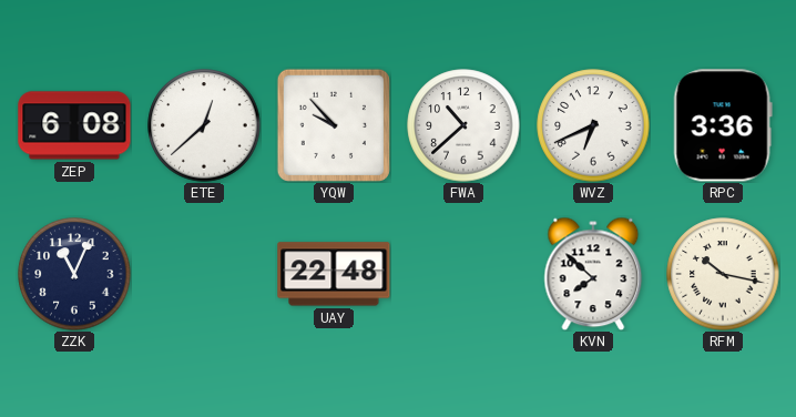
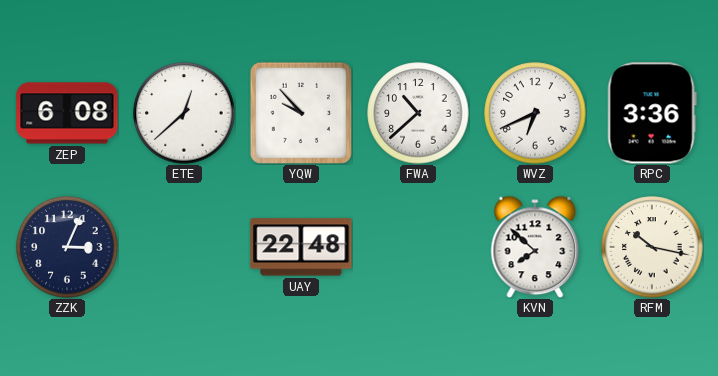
ZZK: 11:04 -> 3:04
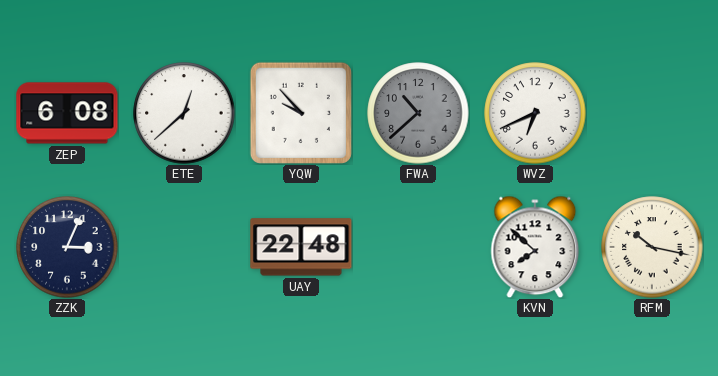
FWA dial: white -> grey
RPC: 3:36 -> none
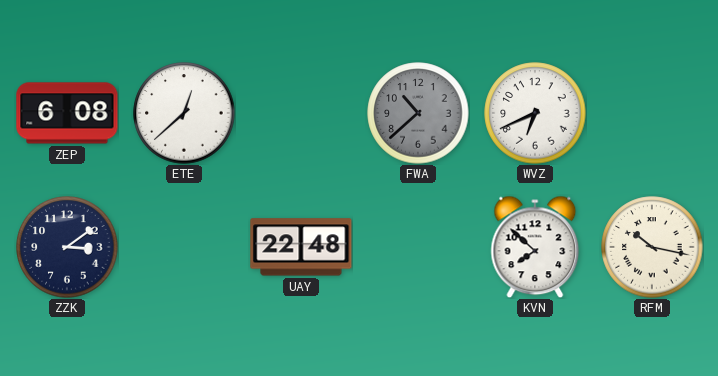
YQW: 9:53 -> none
ZZK: 3:04 -> 3:09
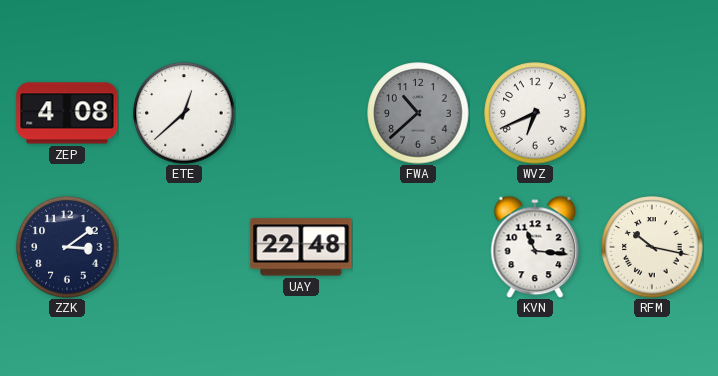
ZEP: 6:08 -> 4:08
KVN: 7:52 -> 11:16
